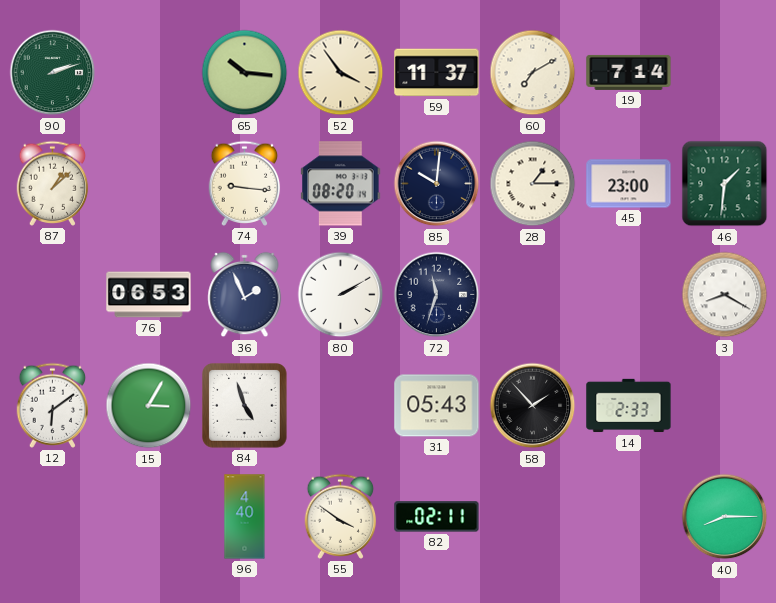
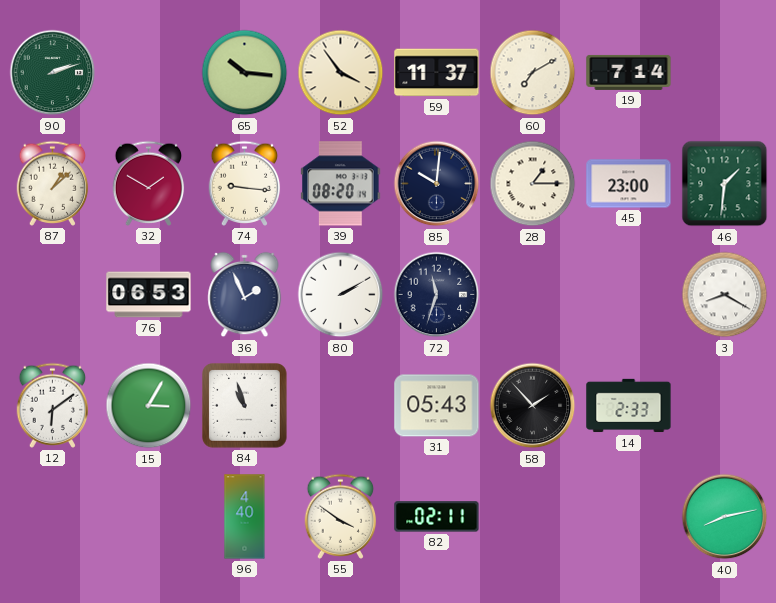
32: none -> 1:50
84: 4:57 -> 10:57
40: 8:15 -> 8:13
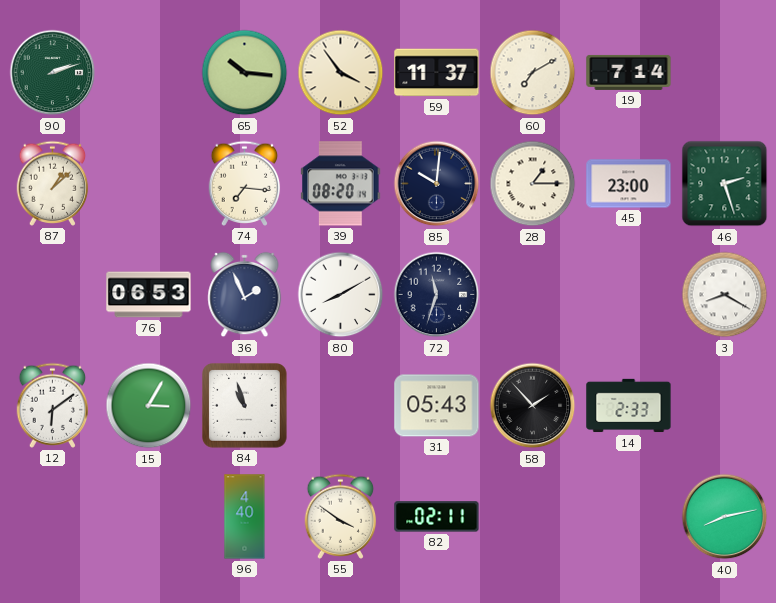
32: 1:50 -> none
74: 9:16 -> 7:16
46: 1:31 -> 2:27
80: 2:10 -> 8:10
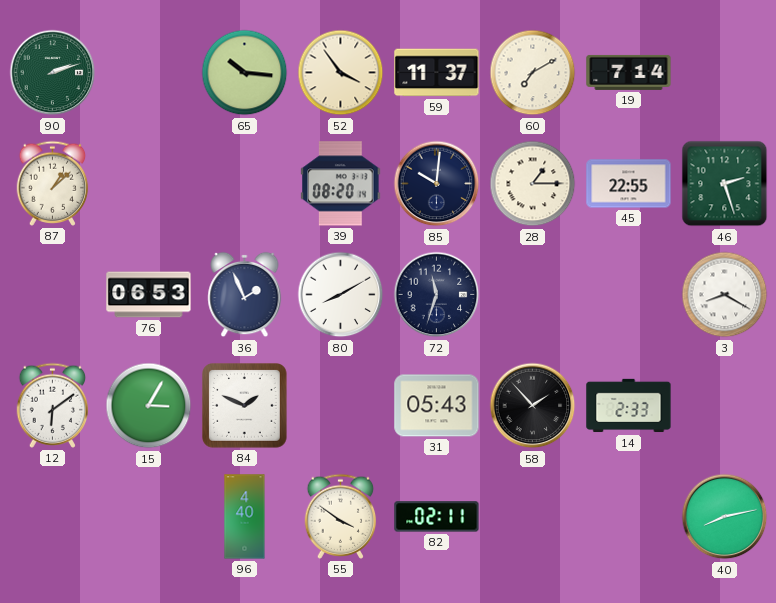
74: 7:16 -> none
45: 23:00 -> 22:55
84: 10:57 -> 1:49
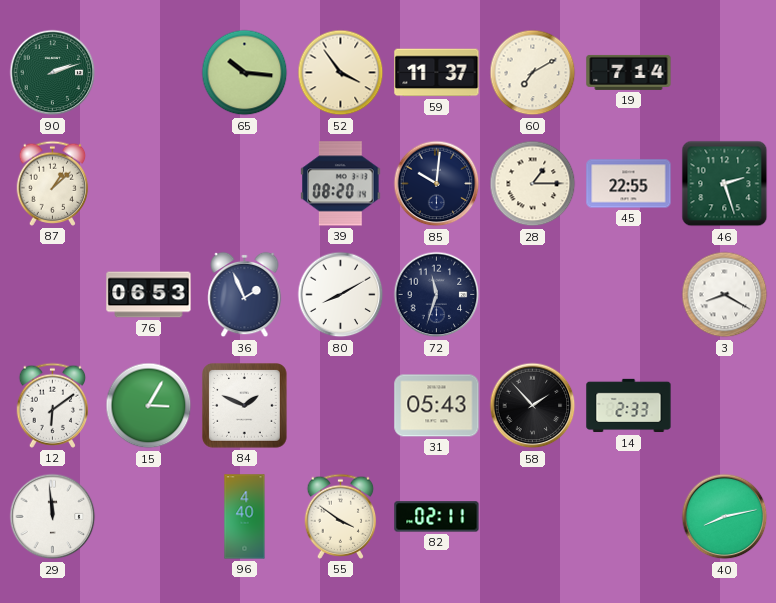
29: none -> 11:59
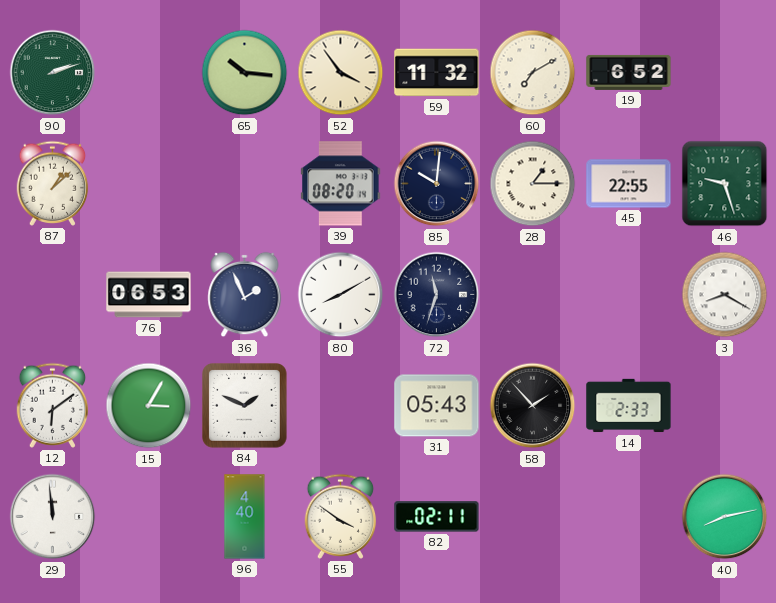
59: 11:37 -> 11:32
19: 7:14 -> 6:52
46: 2:27 -> 9:27
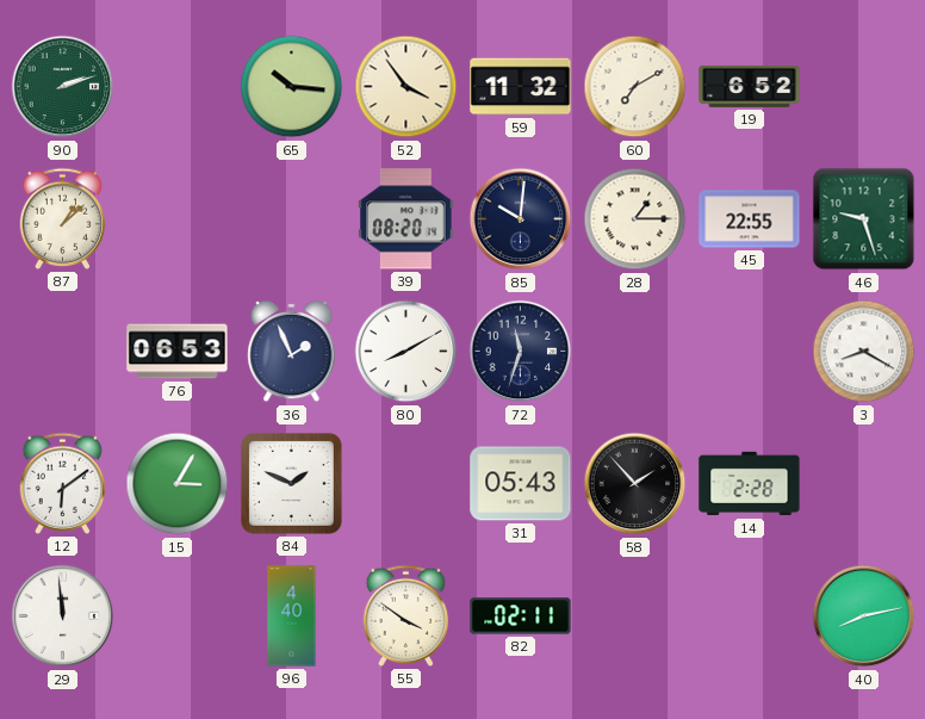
14: 2:33 -> 2:28
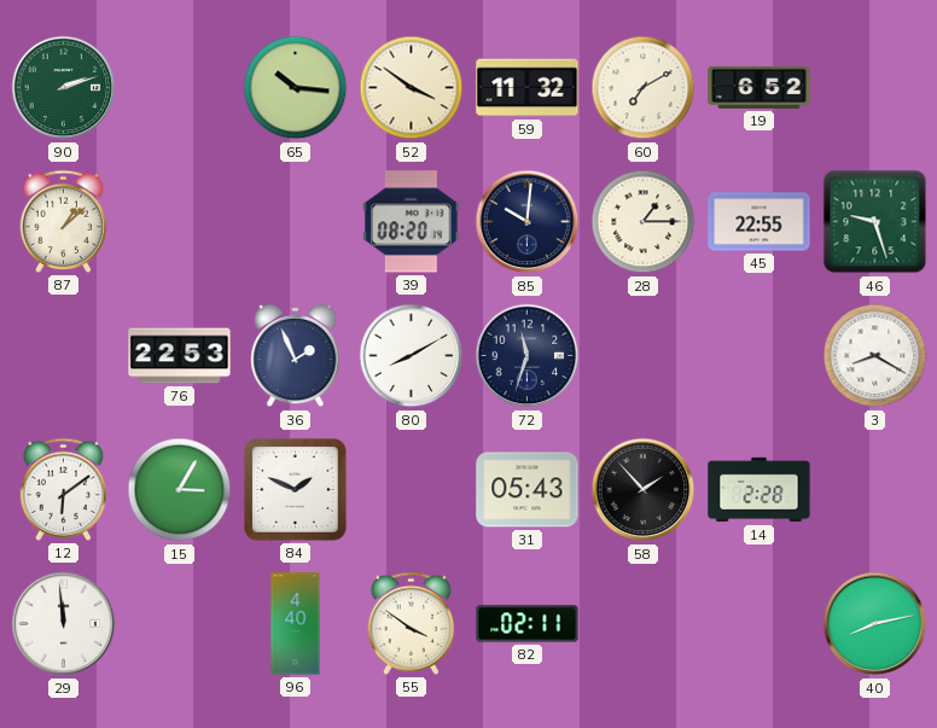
52: 3:54 -> 3:51
76: 06:53 -> 22:53
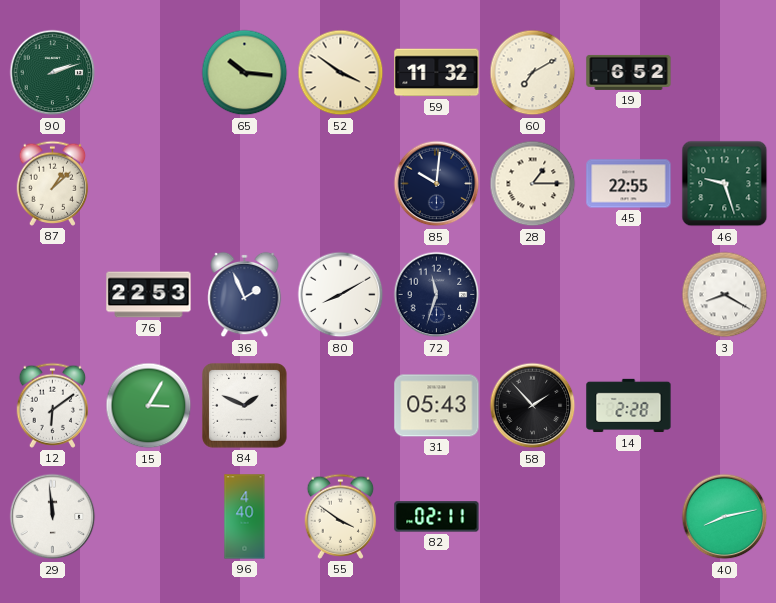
39: 08:20 -> none
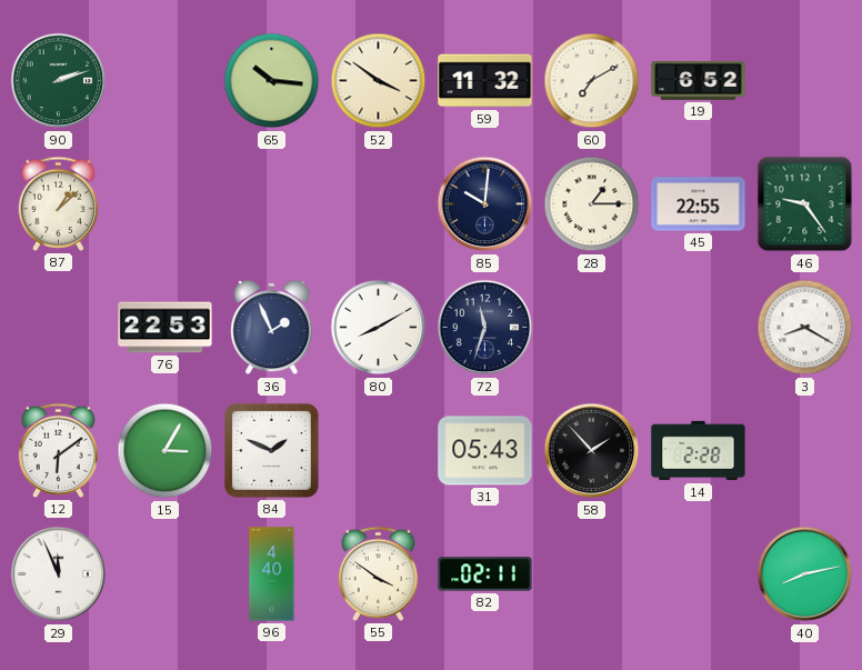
46: 9:27 -> 9:24
29: 11:59 -> 11:56
